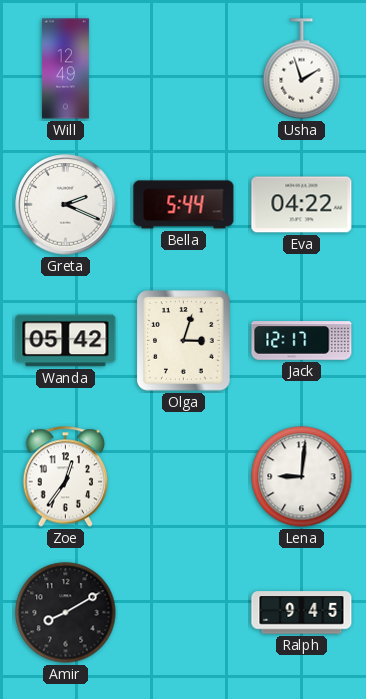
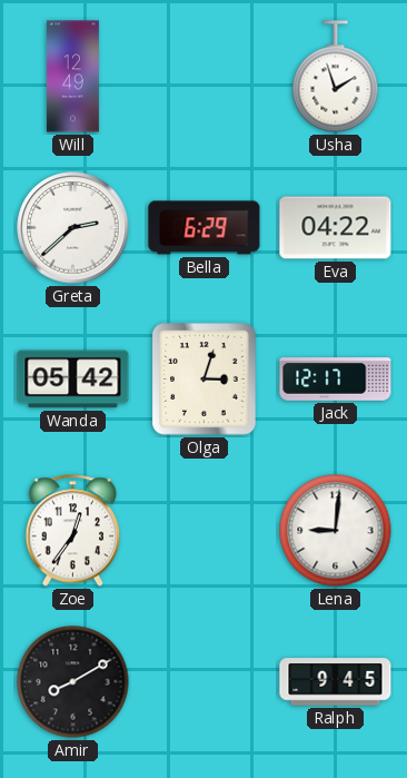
Greta: 2:19 -> 2:38
Bella: 5:44 -> 6:29
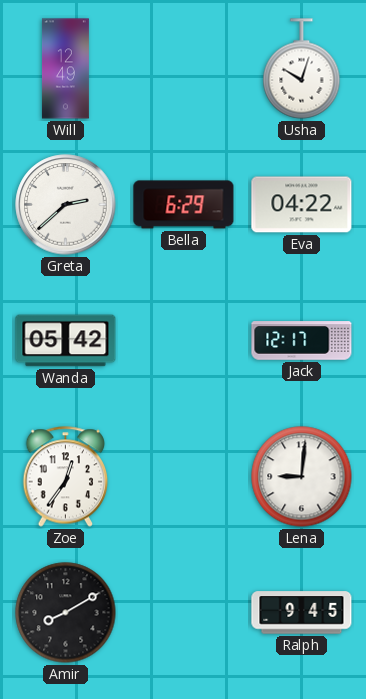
Usha: 1:57 -> 10:03
Olga: 3:03 -> none
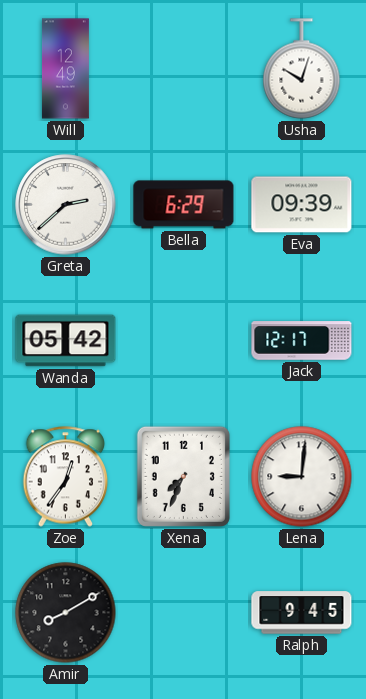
Eva: 04:22 -> 09:39
Xena: none -> 7:34
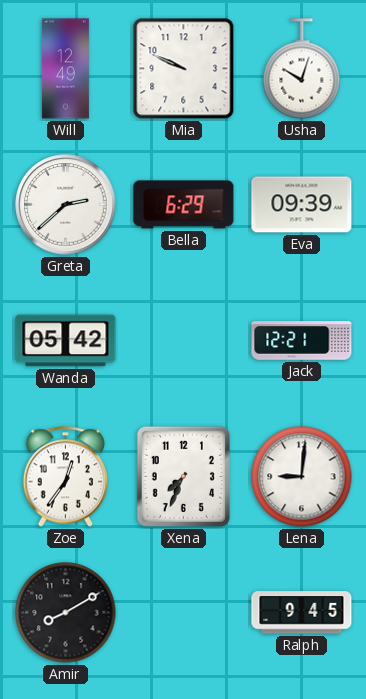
Mia: none -> 9:49
Jack: 12:17 -> 12:21
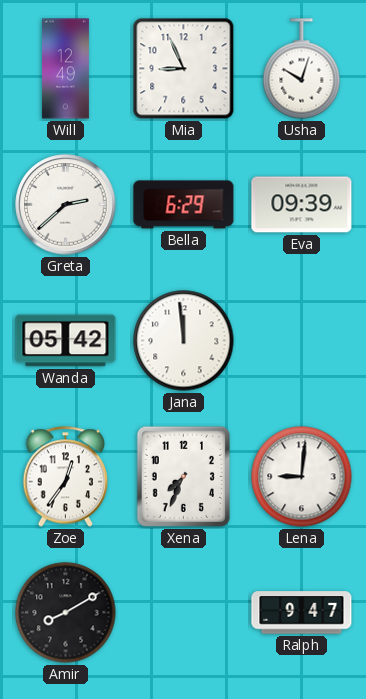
Mia: 9:49 -> 8:56
Jana: none -> 11:59
Jack: 12:21 -> none
Ralph: 9:45 -> 9:47
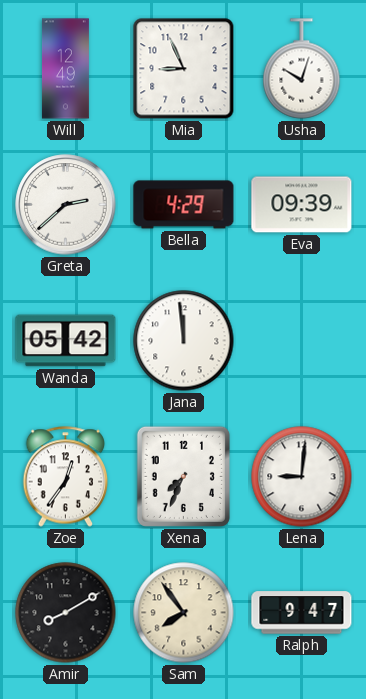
Bella: 6:29 -> 4:29
Sam: none -> 7:54
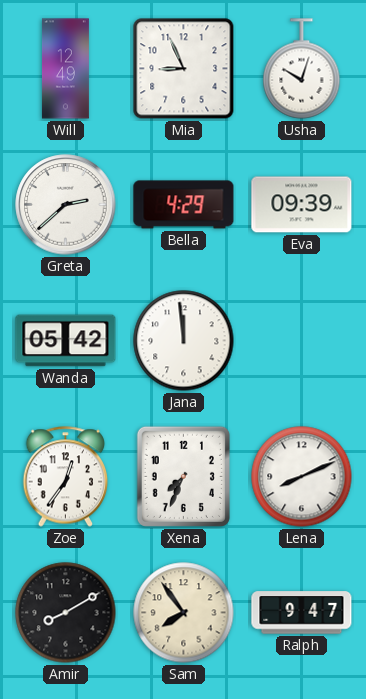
Lena: 9:01 -> 8:11
